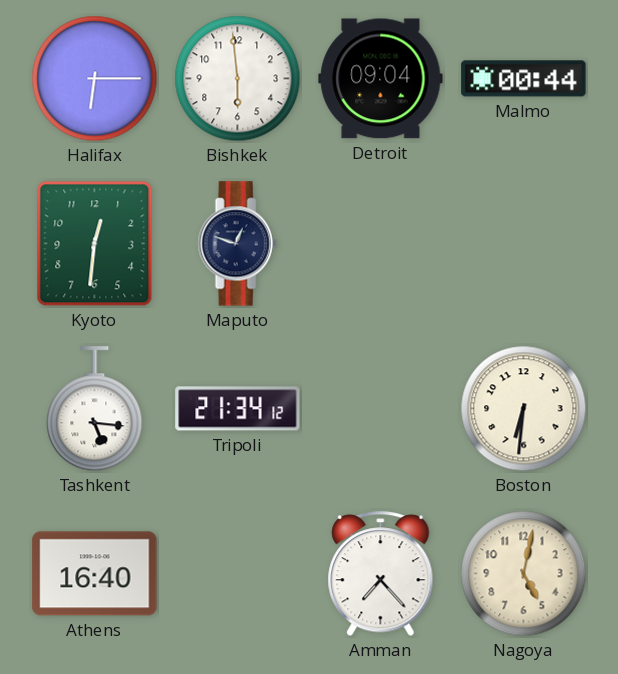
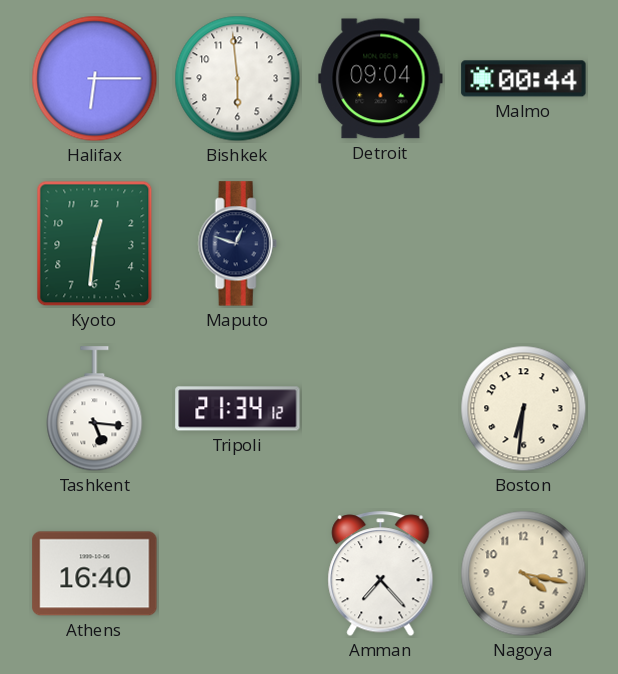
Nagoya: 5:02 -> 4:17
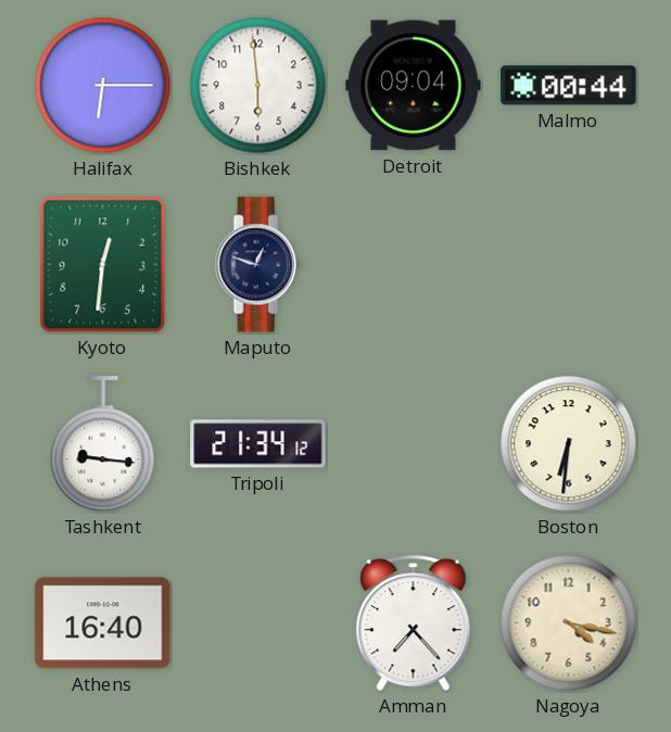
Tashkent: 5:16 -> 9:16
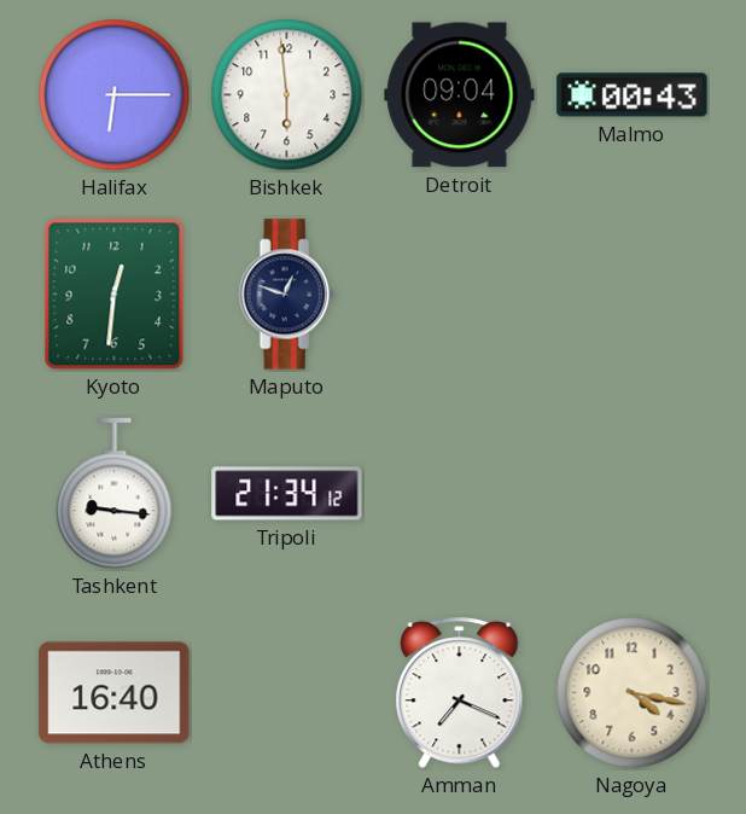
Malmo: 00:44 -> 00:43
Boston: 6:31 -> none
Amman: 7:23 -> 7:19
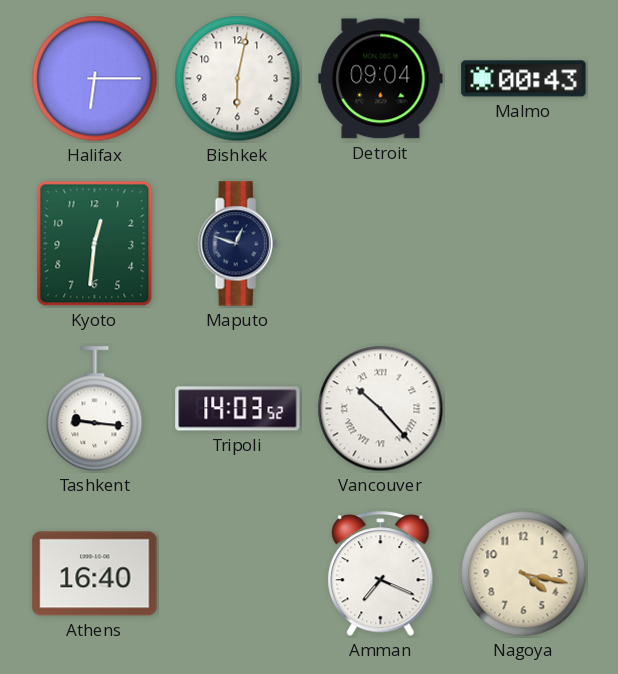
Bishkek: 5:59 -> 6:02
Tripoli: 21:34 -> 14:03
Vancouver: none -> 10:23
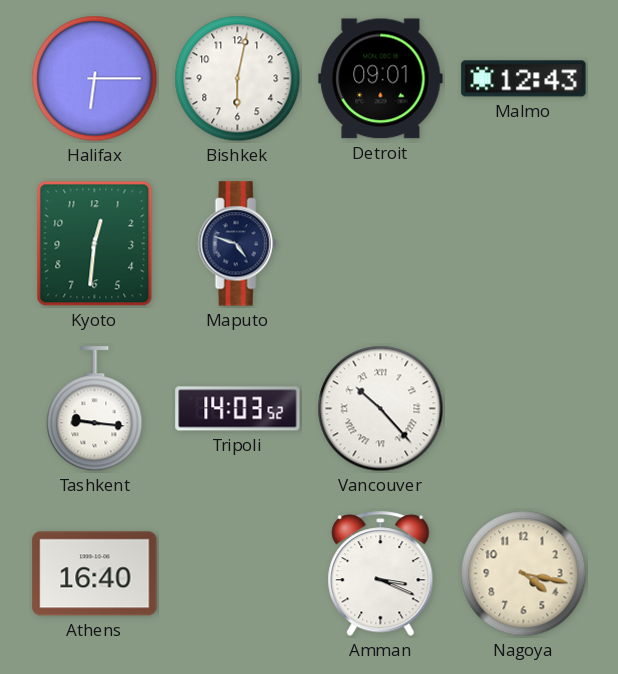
Detroit: 09:04 -> 09:01
Malmo: 00:43 -> 12:43
Maputo: 12:48 -> 4:48
Amman: 7:19 -> 3:19
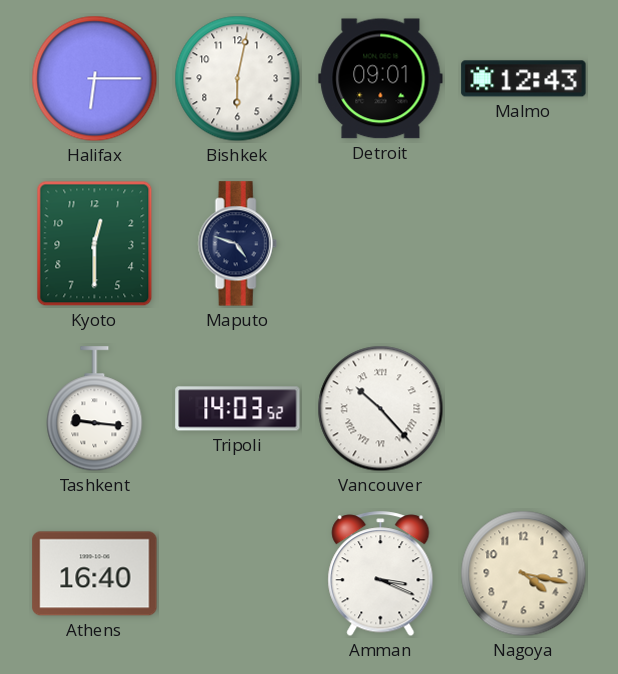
Kyoto: 12:31 -> 12:30
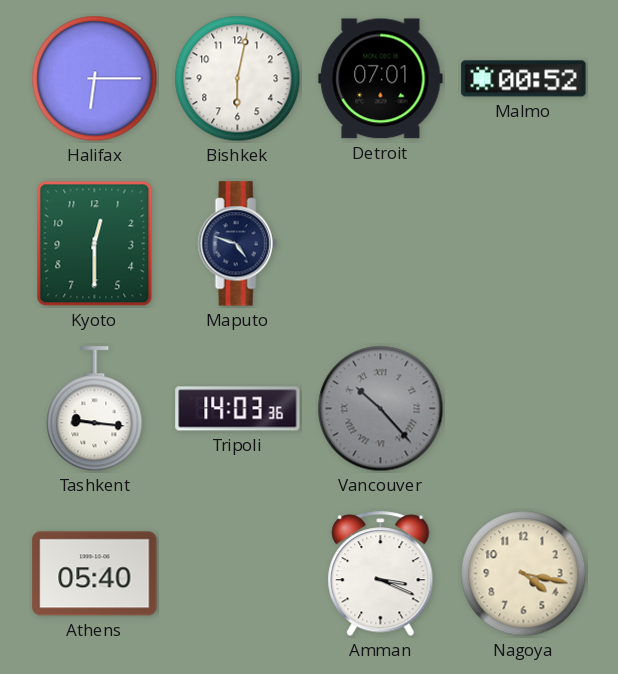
Detroit: 09:01 -> 07:01
Malmo: 12:43 -> 00:52
Tripoli: 14:03:52 -> 14:03:36
Vancouver dial: white -> grey
Athens: 16:40 -> 05:40
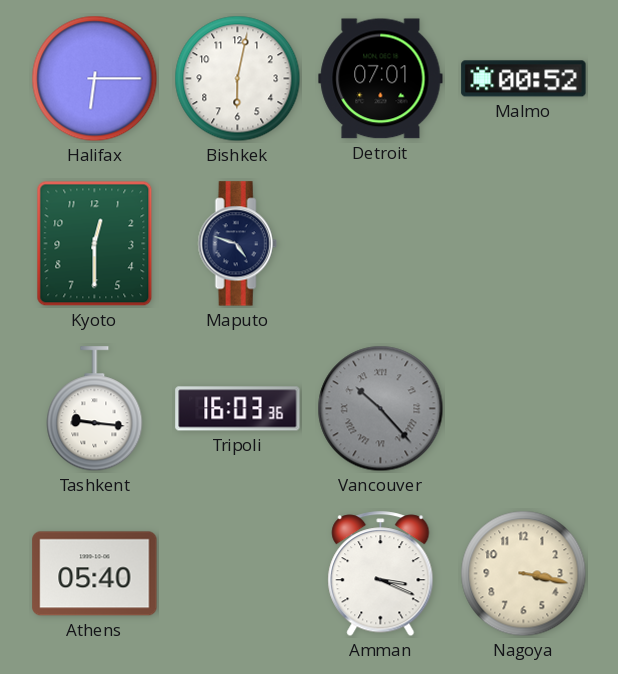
Tripoli: 14:03 -> 16:03
Nagoya: 4:17 -> 3:17
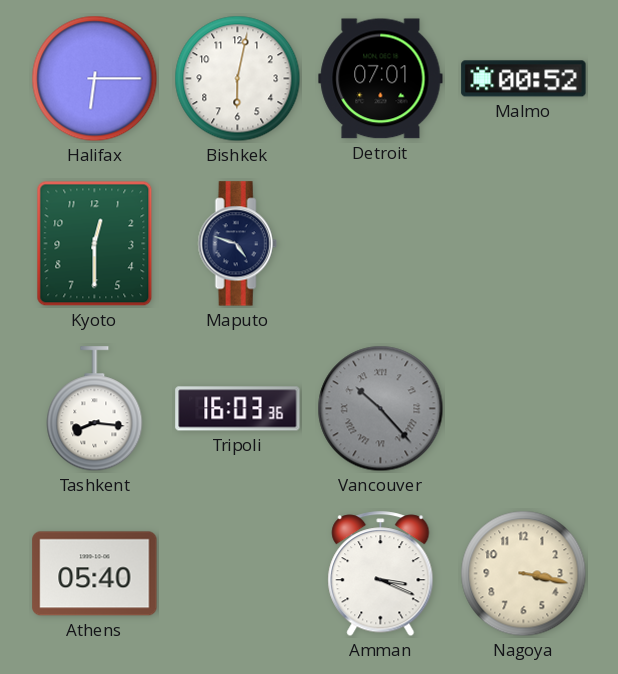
Tashkent: 9:16 -> 8:16
